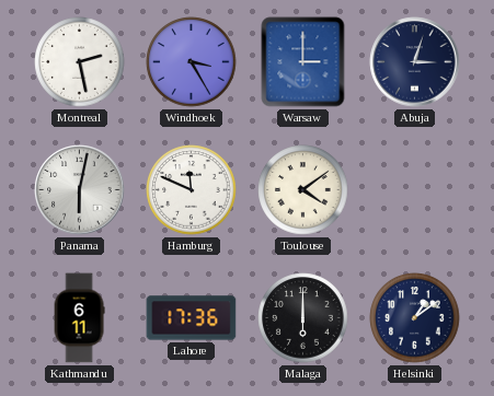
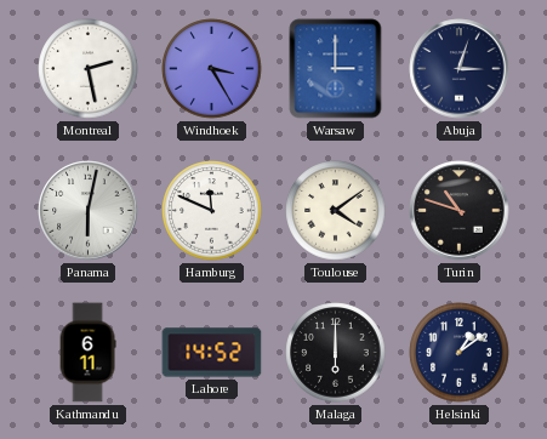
Turin: none -> 10:48
Lahore: 17:36 -> 14:52
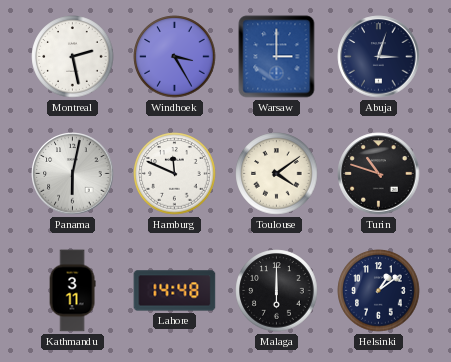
Kathmandu: 6:11 -> 3:11
Lahore: 14:52 -> 14:48
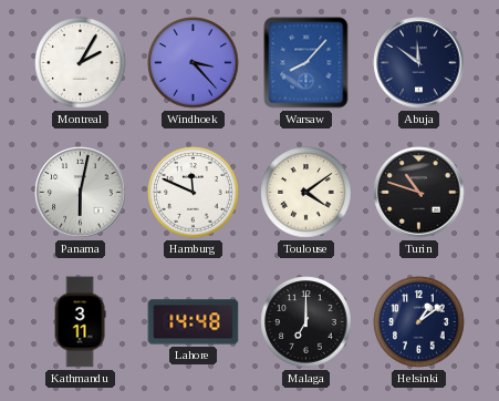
Montreal: 2:28 -> 2:05
Windhoek: 3:25 -> 3:23
Warsaw: 3:00 -> 8:07
Abuja: 3:03 -> 11:51
Malaga: 6:00 -> 7:00
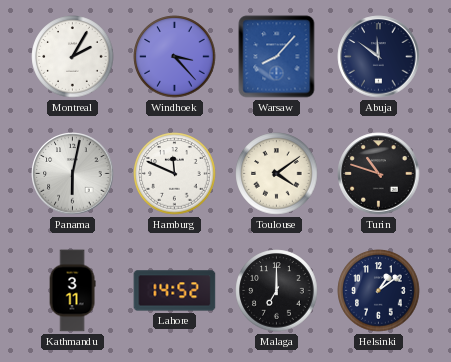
Lahore: 14:48 -> 14:52
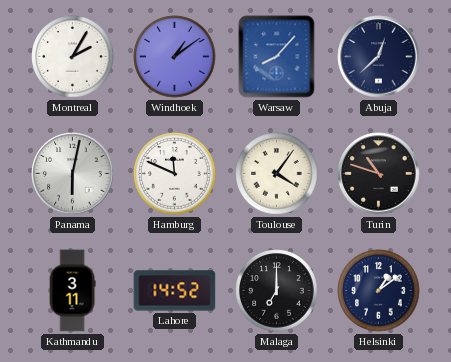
Windhoek: 3:23 -> 1:09
Abuja: 11:51 -> 12:38
Toulouse: 4:09 -> 4:06
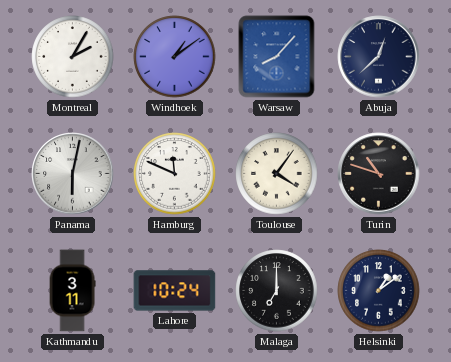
Lahore: 14:52 -> 10:24
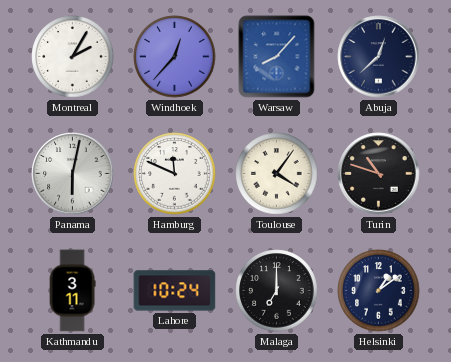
Windhoek: 1:09 -> 12:37
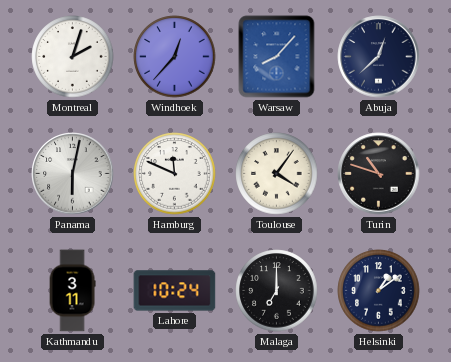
Montreal: 2:05 -> 2:03
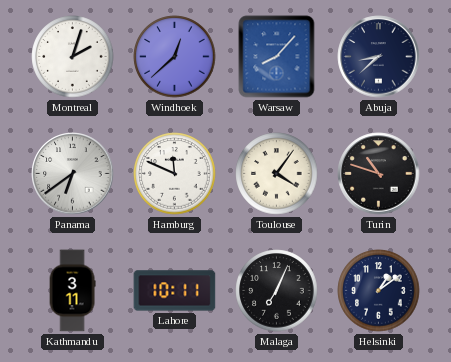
Windhoek: 12:37 -> 12:38
Abuja: 12:38 -> 8:38
Panama: 6:02 -> 6:39
Lahore: 10:24 -> 10:11
Malaga: 7:00 -> 7:04
